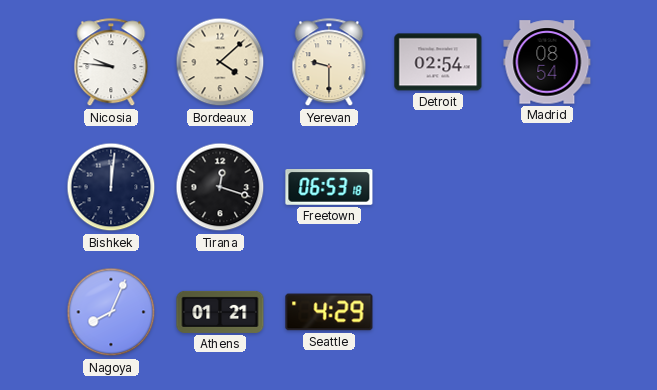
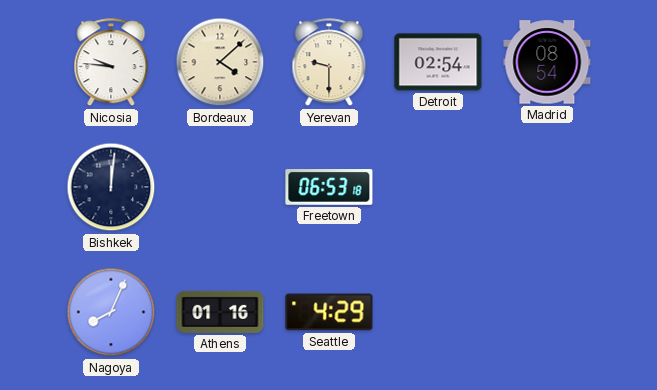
Tirana: 12:18 -> none
Athens: 01:21 -> 01:16
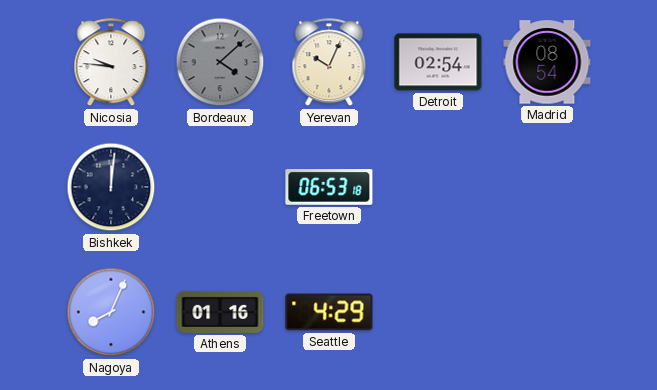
Bordeaux dial: cream -> grey
Yerevan: 9:30 -> 10:04
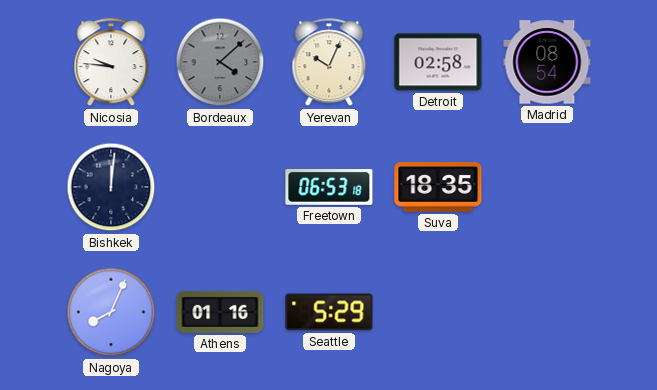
Detroit: 02:54 -> 02:58
Suva: none -> 18:35
Seattle: 4:29 -> 5:29
